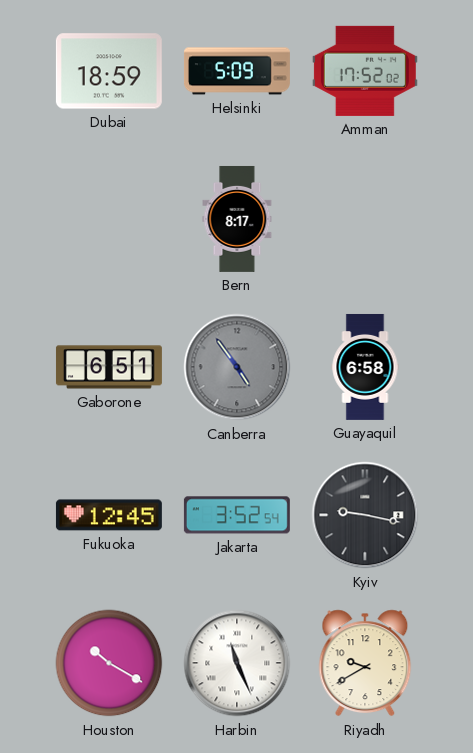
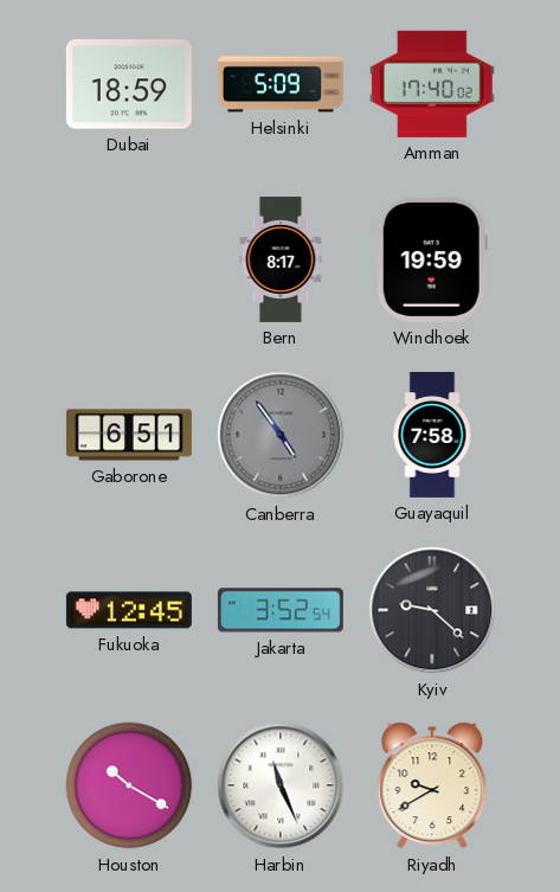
Amman: 17:52 -> 17:40
Windhoek: none -> 19:59
Guayaquil: 6:58 -> 7:58
Kyiv: 9:17 -> 9:22
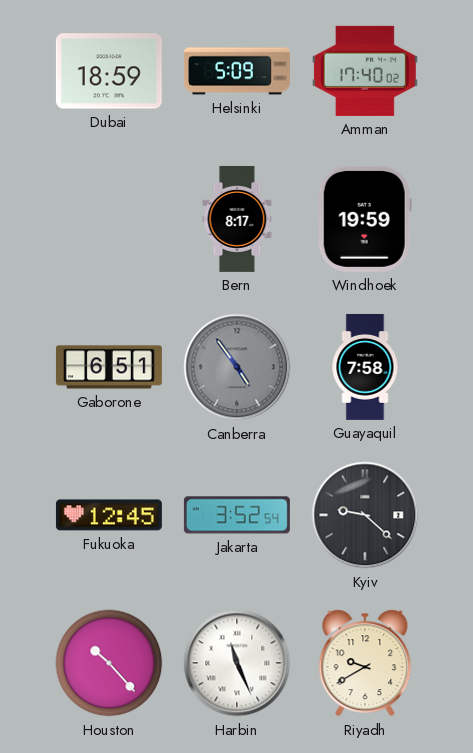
Houston: 10:20 -> 10:23
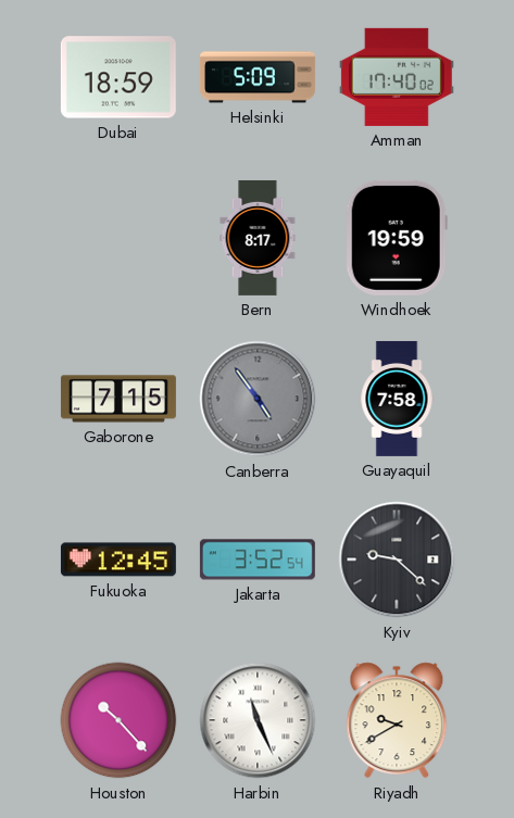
Gaborone: 6:51 -> 7:15
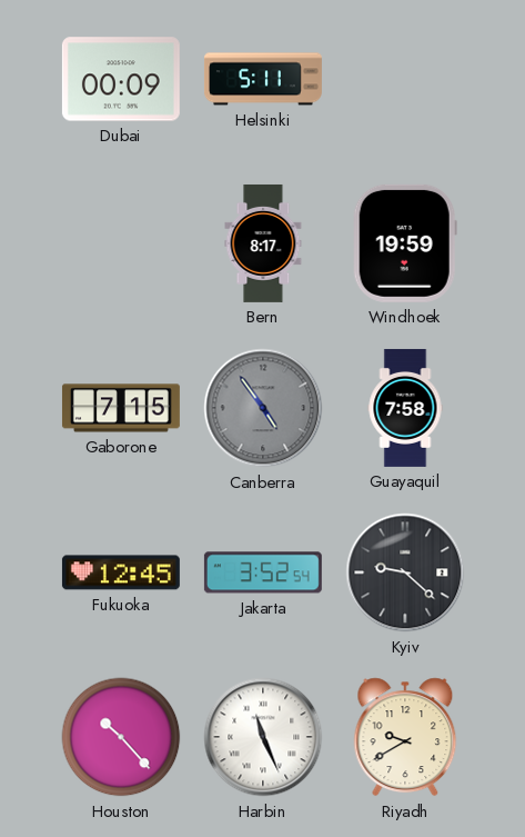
Dubai: 18:59 -> 00:09
Helsinki: 5:09 -> 5:11
Amman: 17:40 -> none
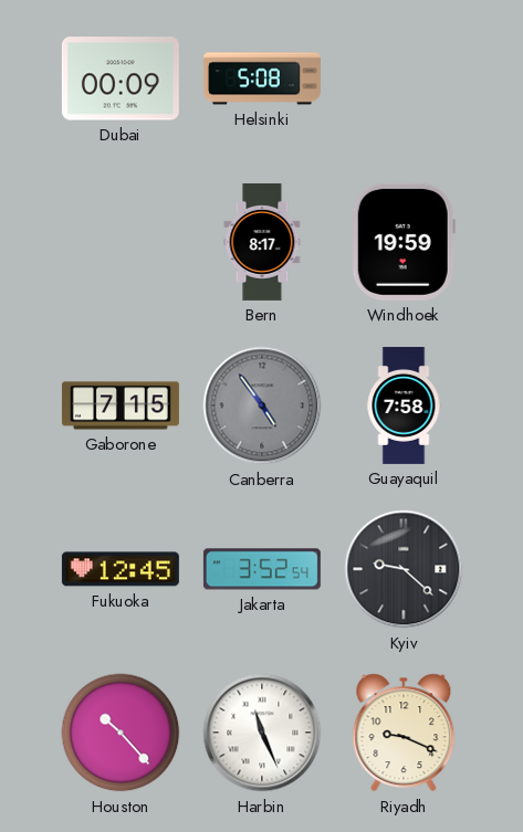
Helsinki: 5:11 -> 5:08
Riyadh: 9:40 -> 9:19
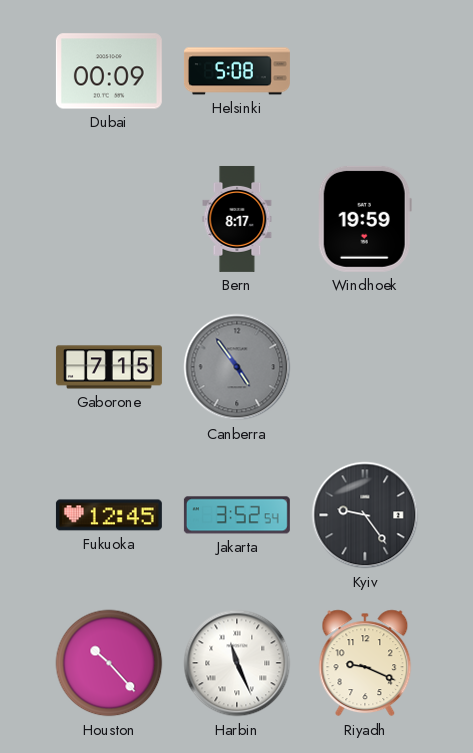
Guayaquil: 7:58 -> none
Kyiv: 9:22 -> 9:24
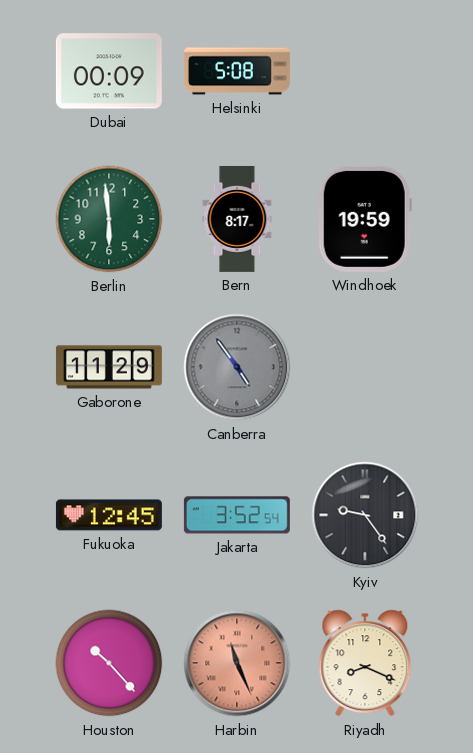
Berlin: none -> 5:59
Gaborone: 7:15 -> 11:29
Harbin dial: white -> salmon
Riyadh: 9:19 -> 8:19
